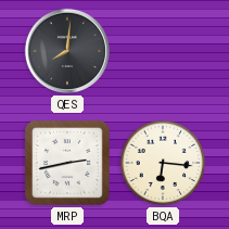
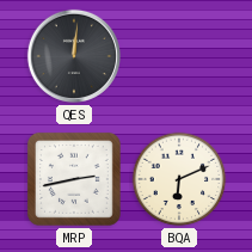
QES: 8:01 -> 12:01
BQA: 6:16 -> 6:11
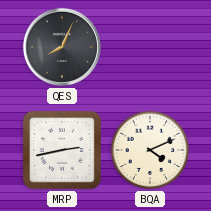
QES: 12:01 -> 8:04
BQA: 6:11 -> 4:11
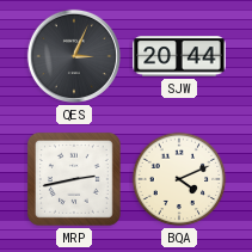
QES: 8:04 -> 3:04
SJW: none -> 20:44
